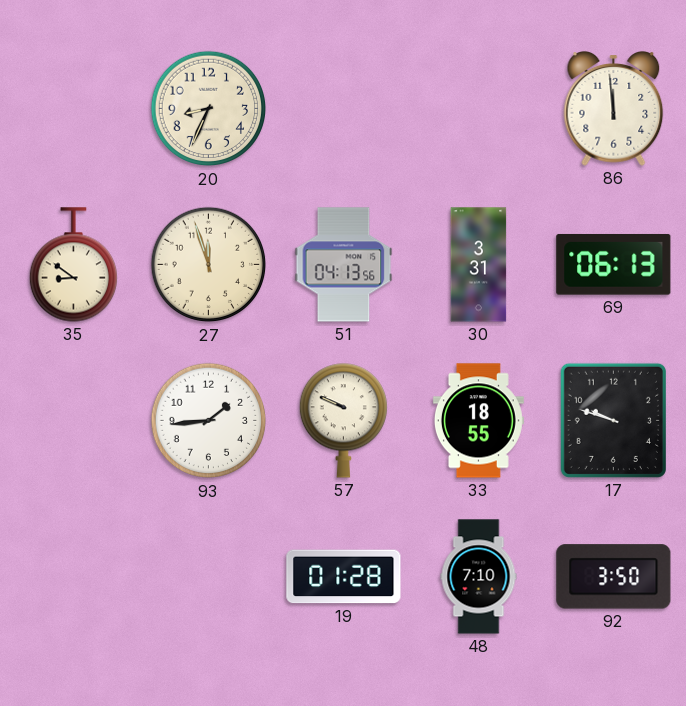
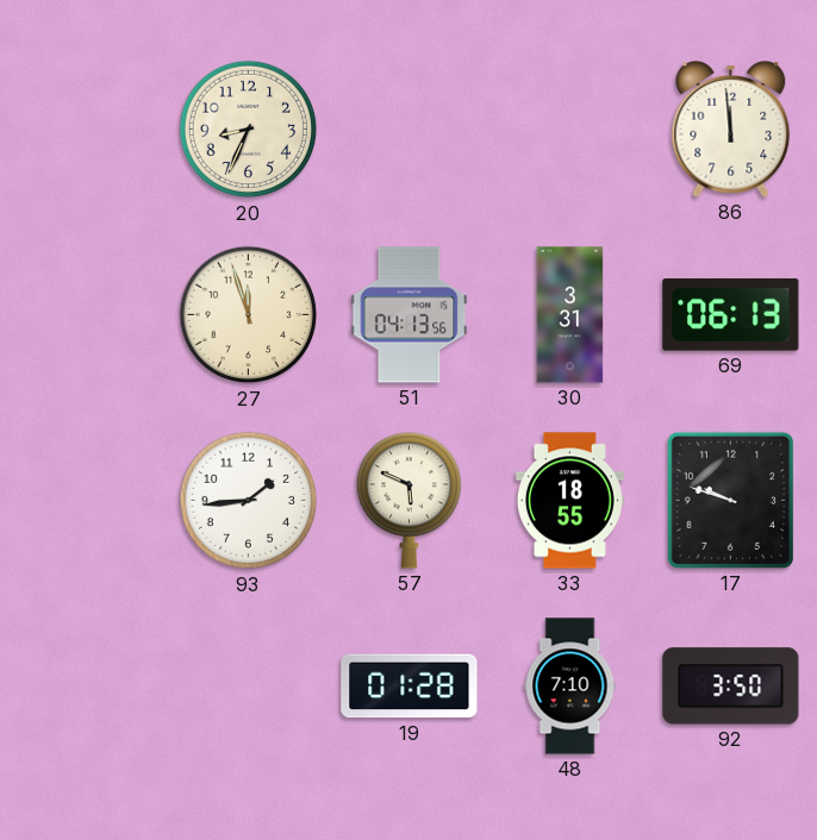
35: 8:51 -> none
57: 9:49 -> 5:49
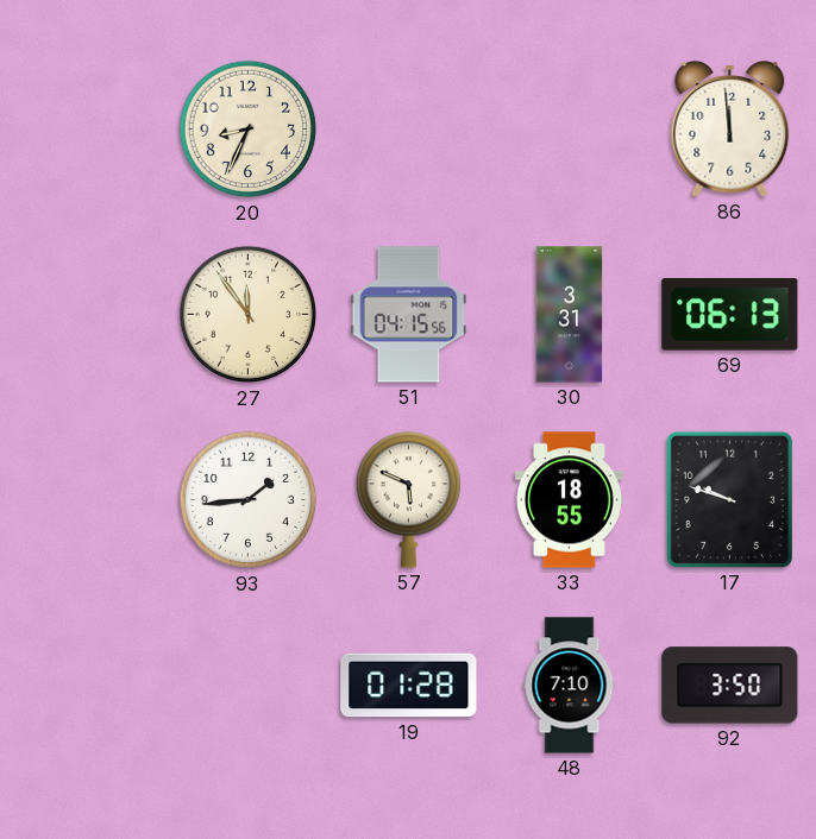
27: 11:57 -> 11:54
51: 04:13 -> 04:15
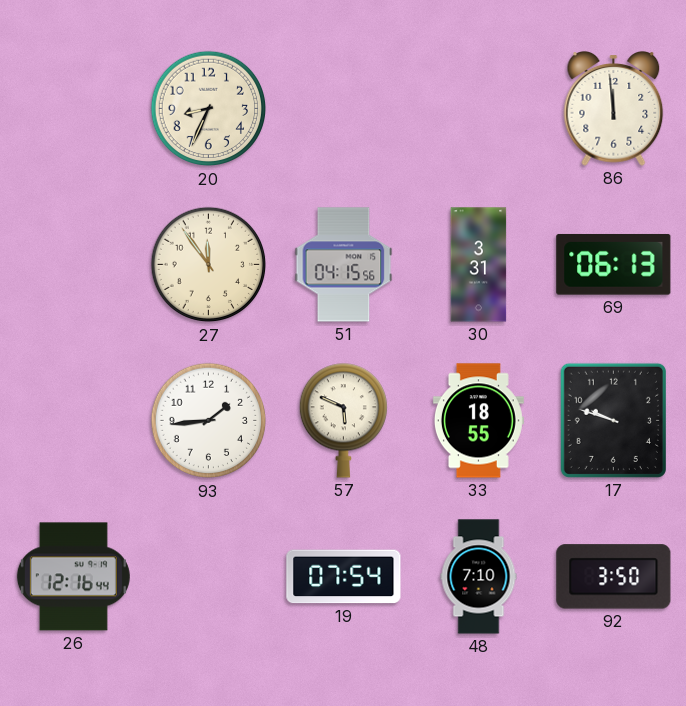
26: none -> 12:16
19: 01:28 -> 07:54
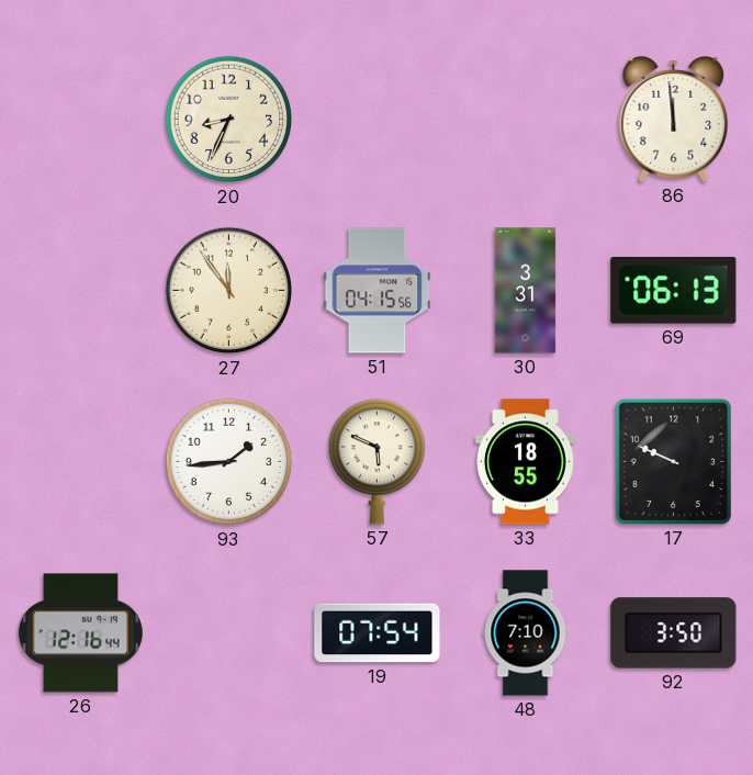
17: 9:48 -> 9:49
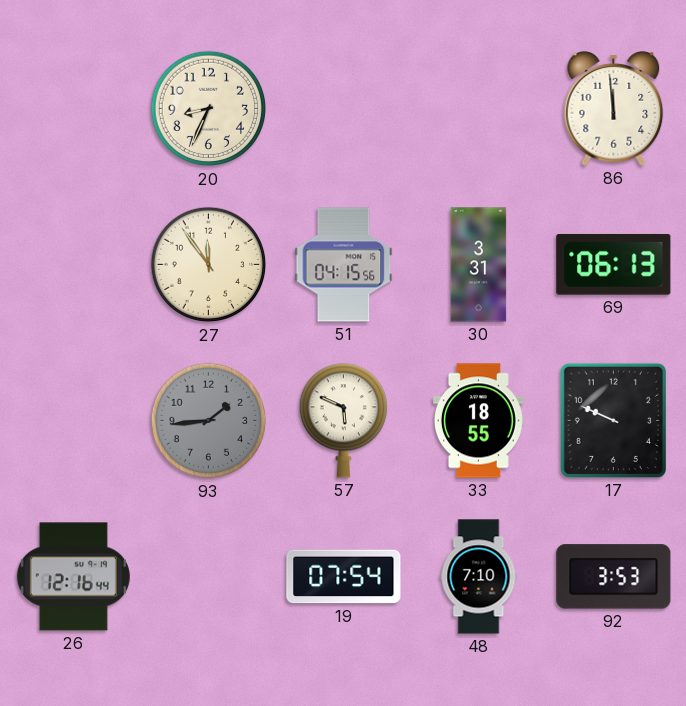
93 dial: white -> grey
92: 3:50 -> 3:53
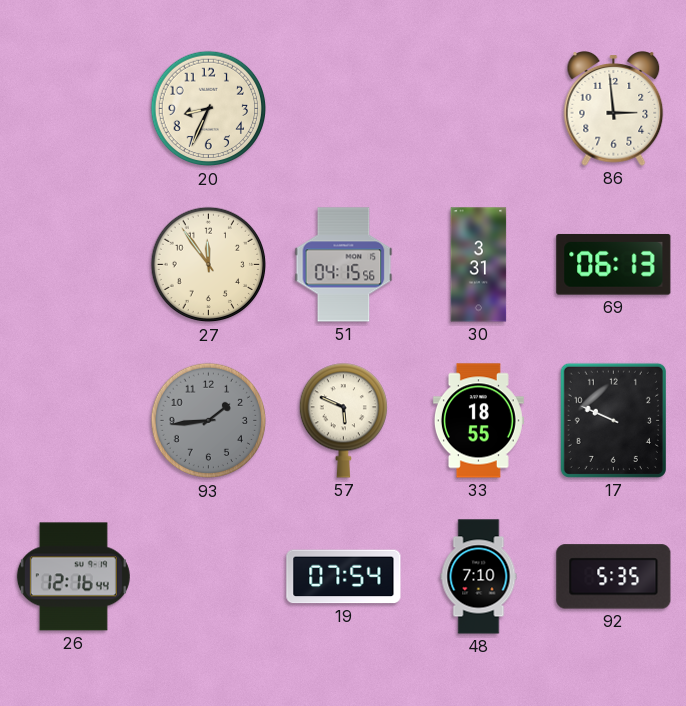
86: 11:59 -> 2:59
92: 3:53 -> 5:35
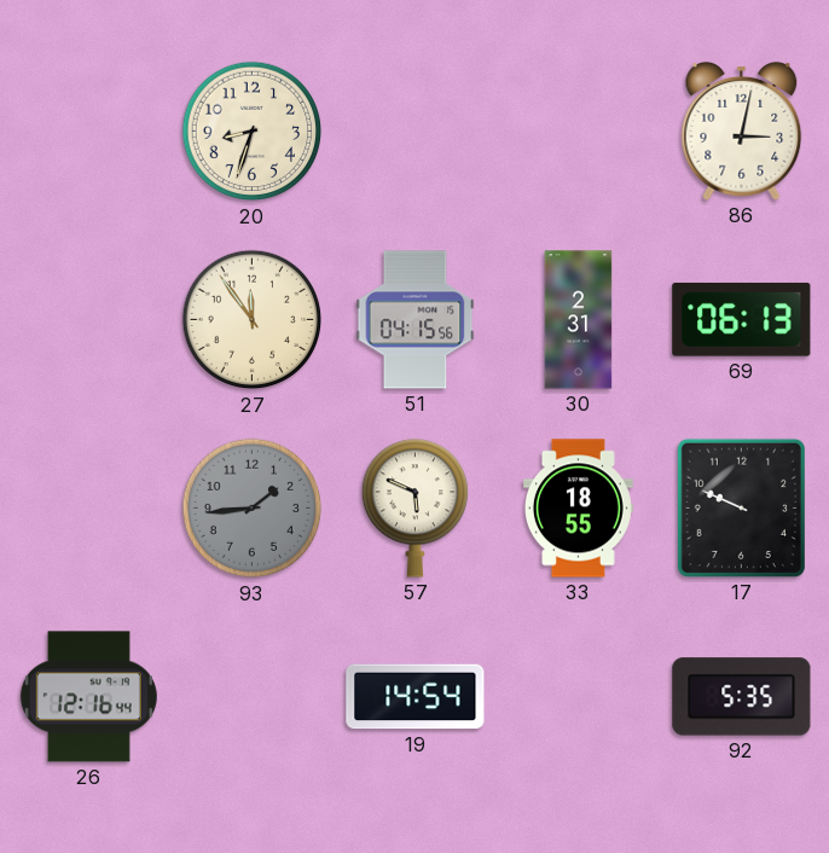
20: 8:34 -> 8:33
86: 2:59 -> 3:02
30: 3:31 -> 2:31
19: 07:54 -> 14:54
48: 7:10 -> none
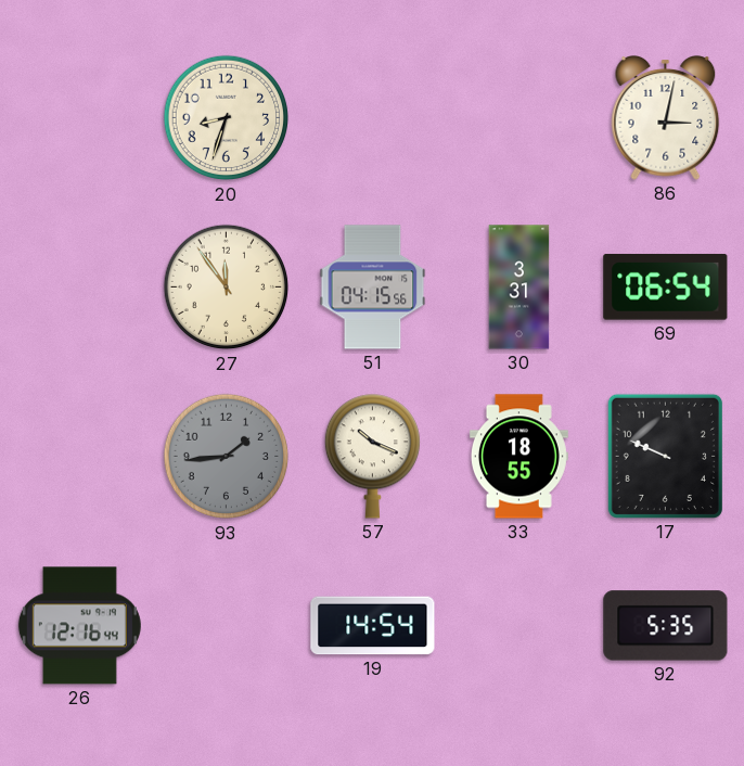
30: 2:31 -> 3:31
69: 06:13 -> 06:54
57: 5:49 -> 10:19
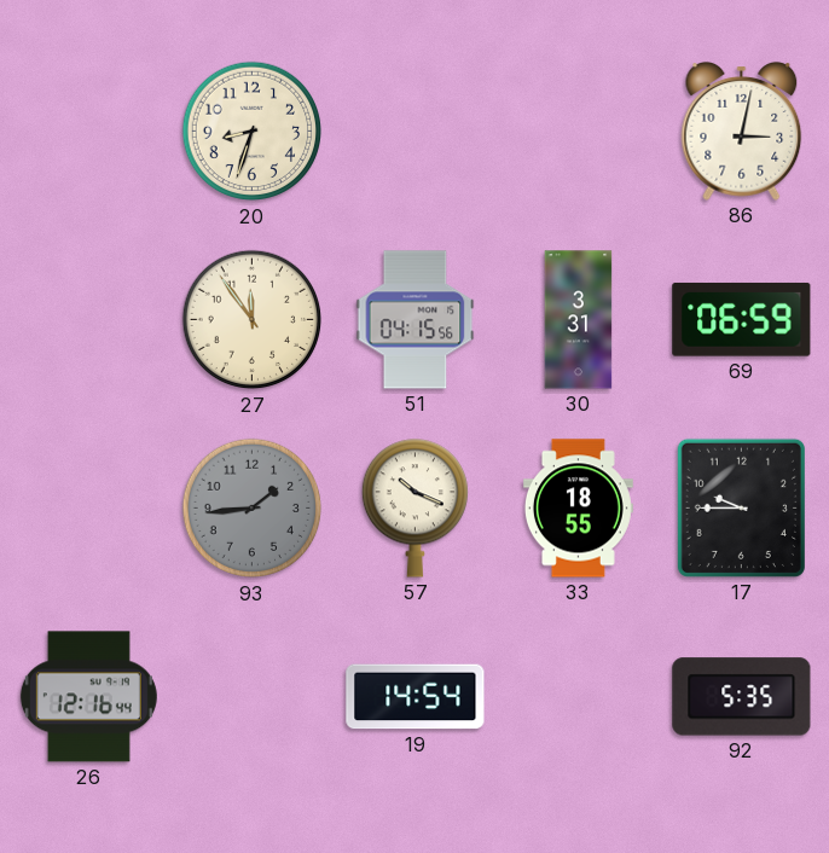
69: 06:54 -> 06:59
17: 9:49 -> 9:45
